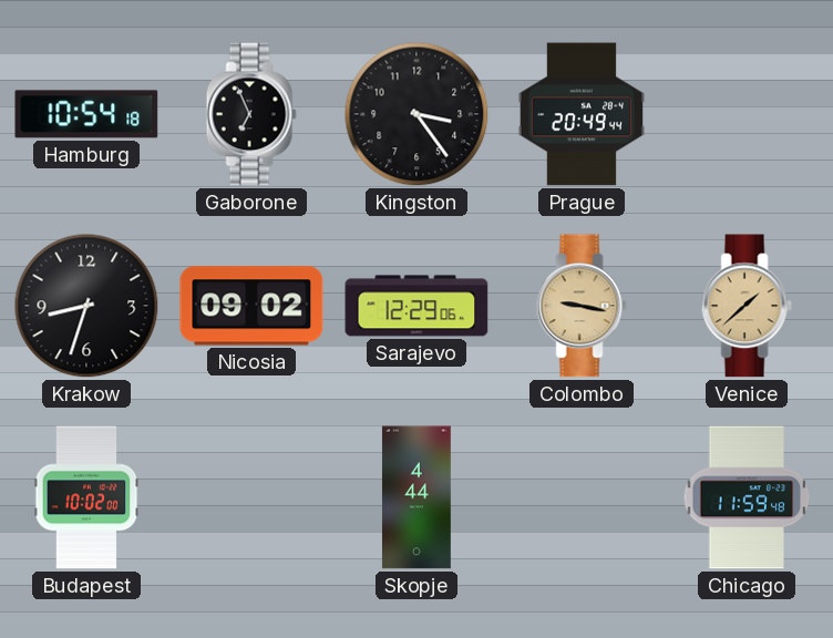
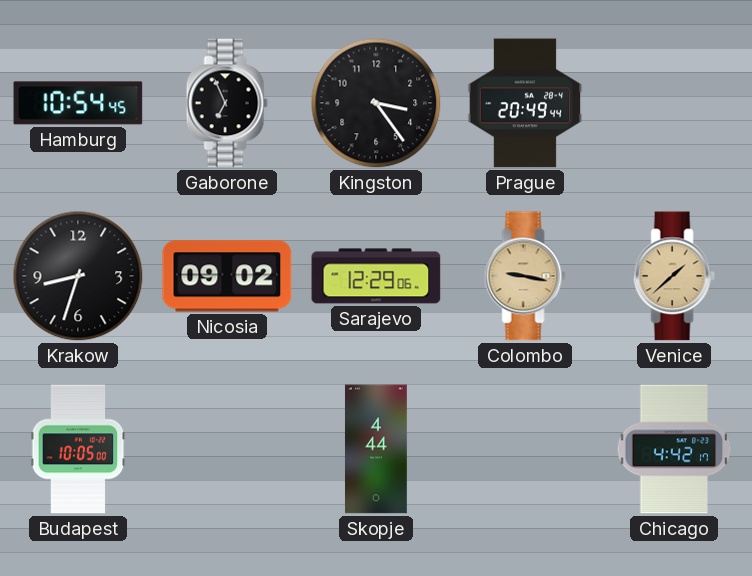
Hamburg: 10:54:18 -> 10:54:45
Budapest: 10:02 -> 10:05
Chicago: 11:59 -> 4:42
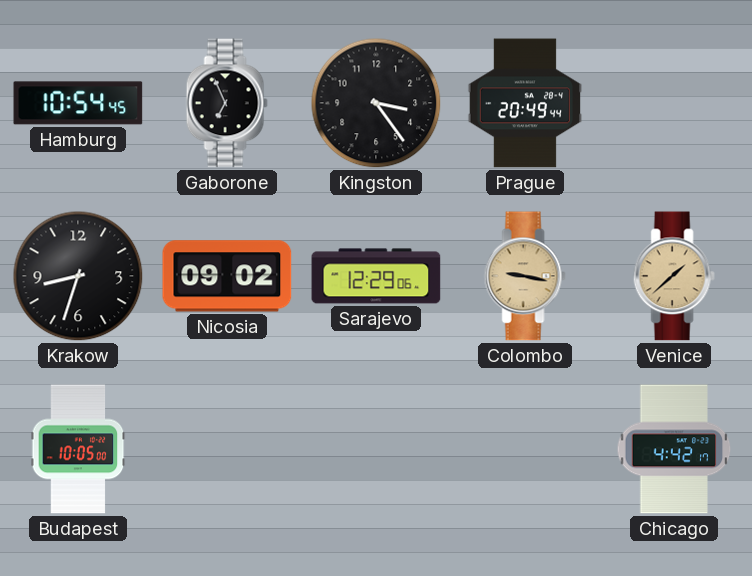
Skopje: 4:44 -> none
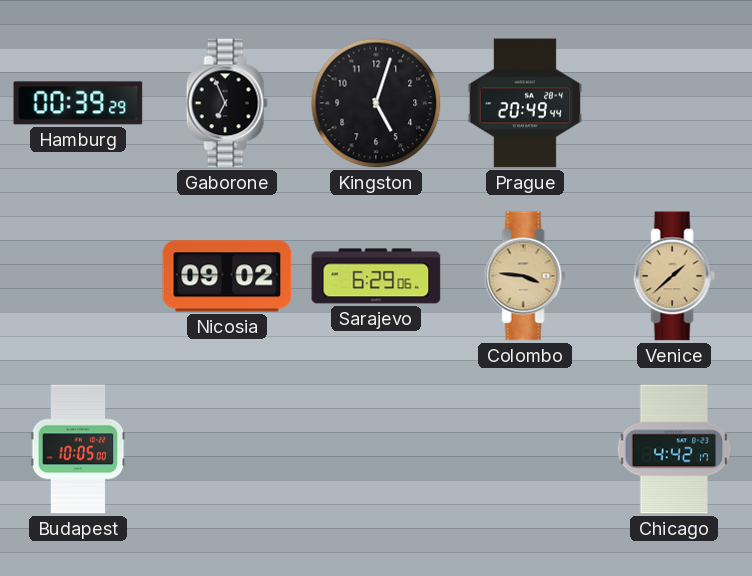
Hamburg: 10:54 -> 00:39
Kingston: 3:24 -> 5:03
Krakow: 8:33 -> none
Sarajevo: 12:29 -> 6:29
Colombo: 9:17 -> 3:46
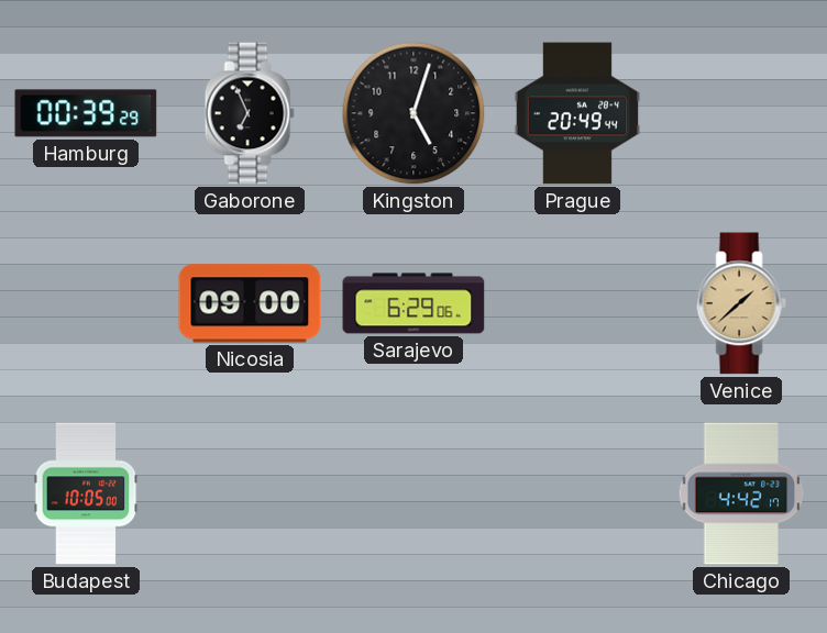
Nicosia: 09:02 -> 09:00
Colombo: 3:46 -> none
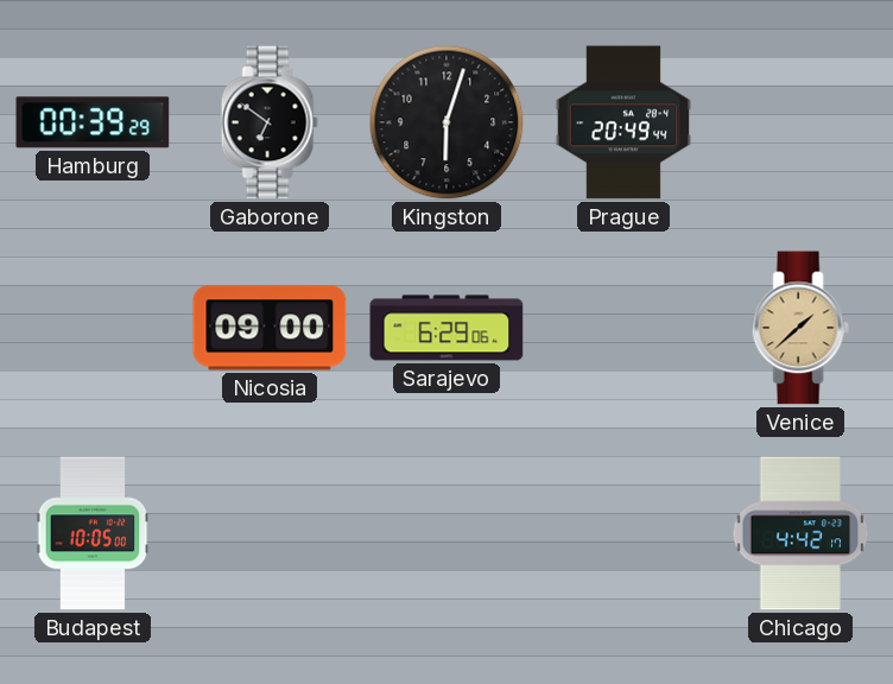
Gaborone: 6:56 -> 6:51
Kingston: 5:03 -> 6:03
